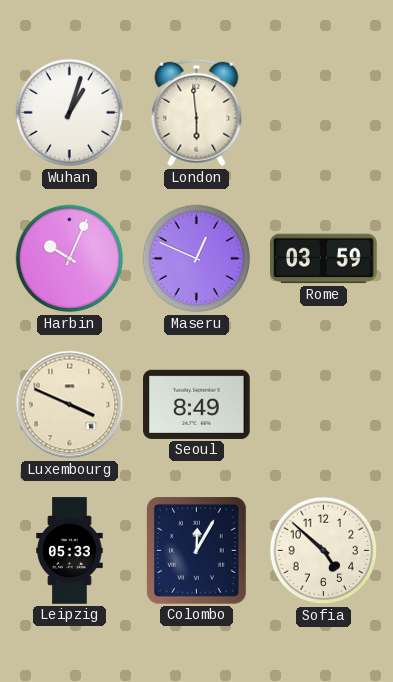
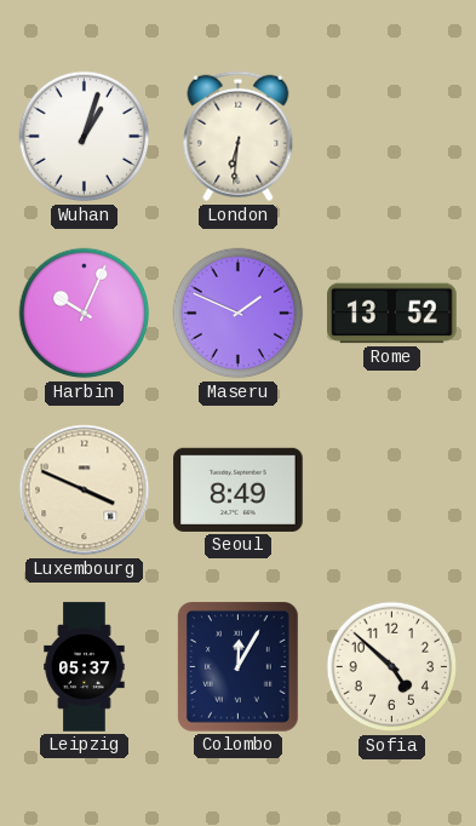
London: 5:59 -> 6:31
Maseru: 12:49 -> 1:49
Rome: 03:59 -> 13:52
Leipzig: 05:33 -> 05:37
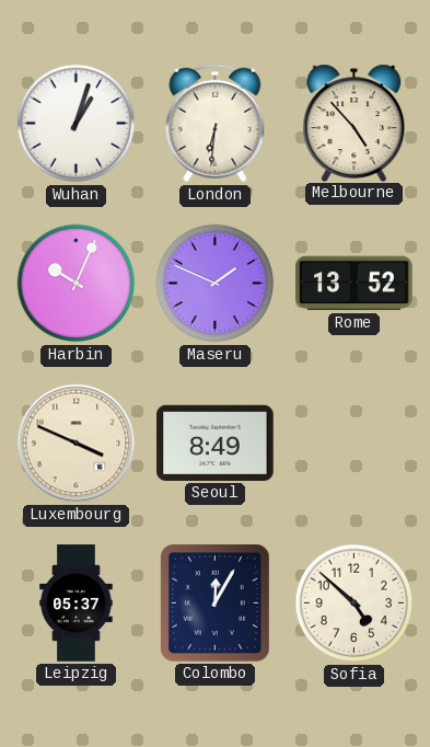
Melbourne: none -> 4:53
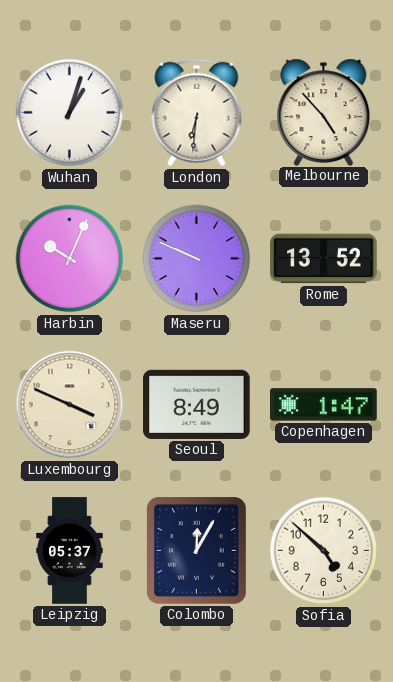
Maseru: 1:49 -> 9:49
Copenhagen: none -> 1:47
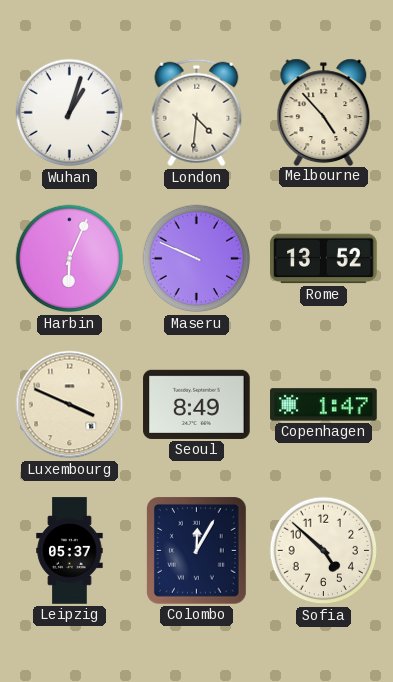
London: 6:31 -> 4:31
Harbin: 10:04 -> 6:04
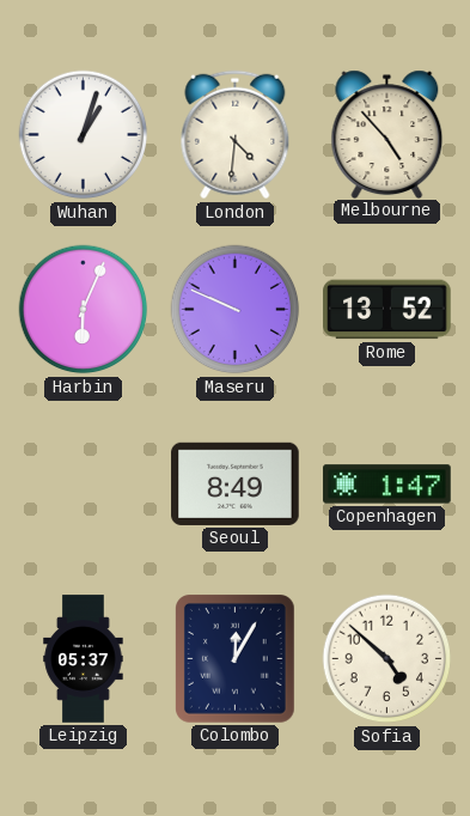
Luxembourg: 3:49 -> none
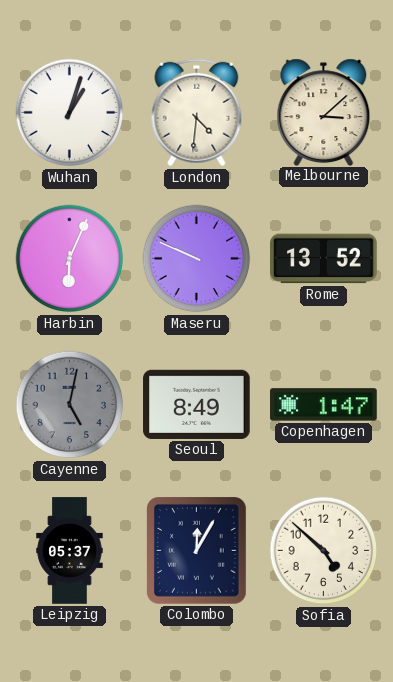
Melbourne: 4:53 -> 3:08
Cayenne: none -> 5:02
